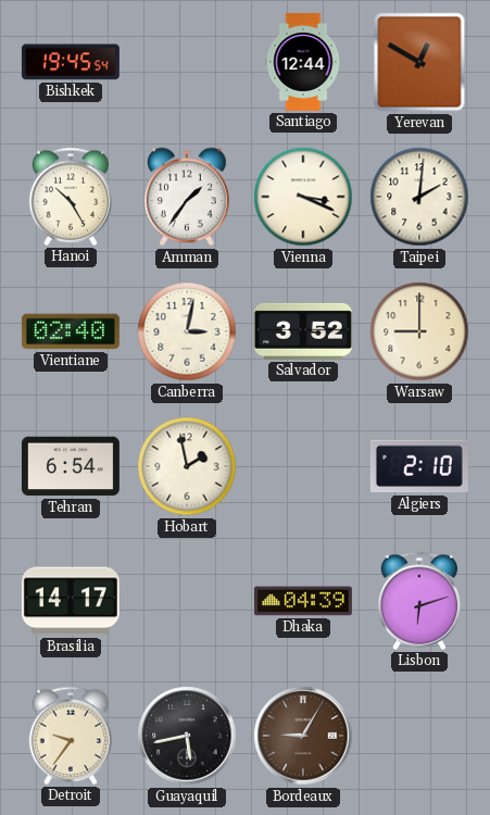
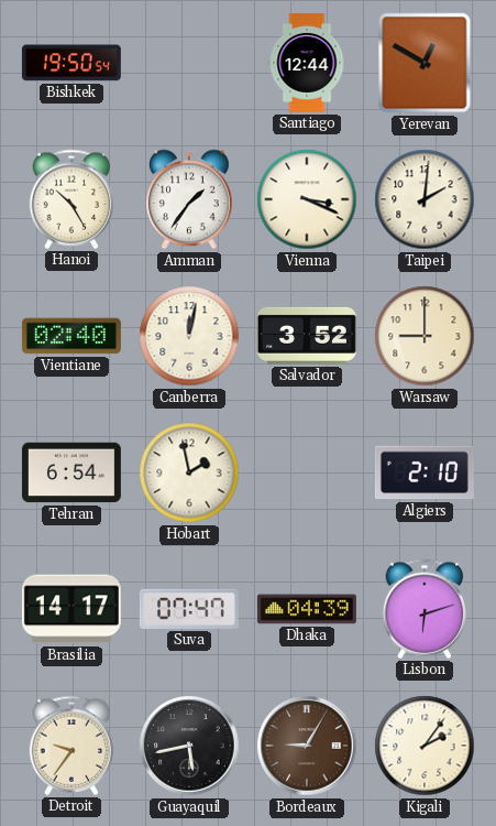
Bishkek: 19:45 -> 19:50
Canberra: 3:02 -> 12:02
Suva: none -> 07:47
Kigali: none -> 2:06
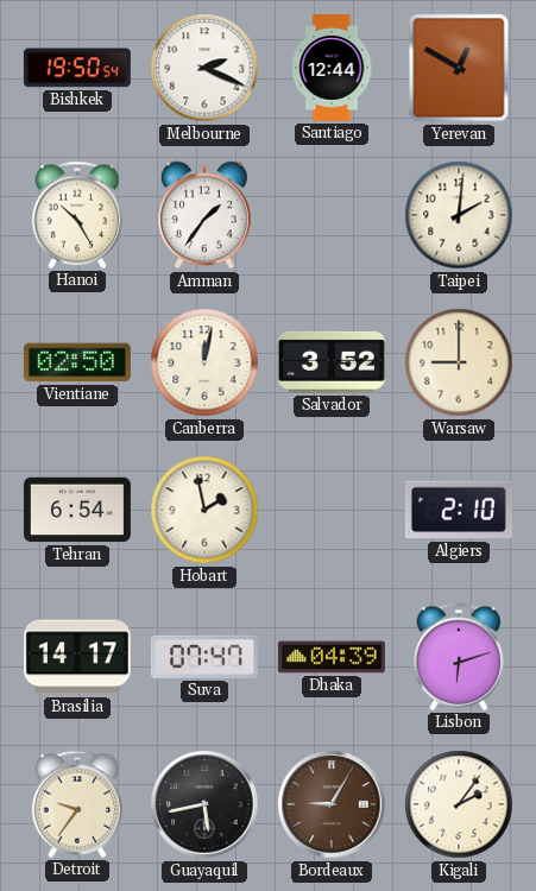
Melbourne: none -> 2:19
Vienna: 3:19 -> none
Vientiane: 02:40 -> 02:50
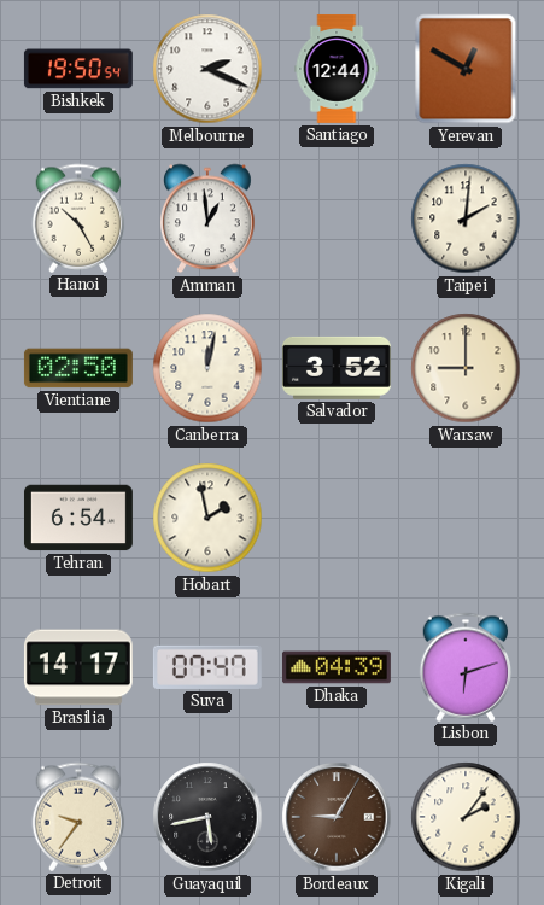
Amman: 1:36 -> 12:59
Algiers: 2:10 -> none
